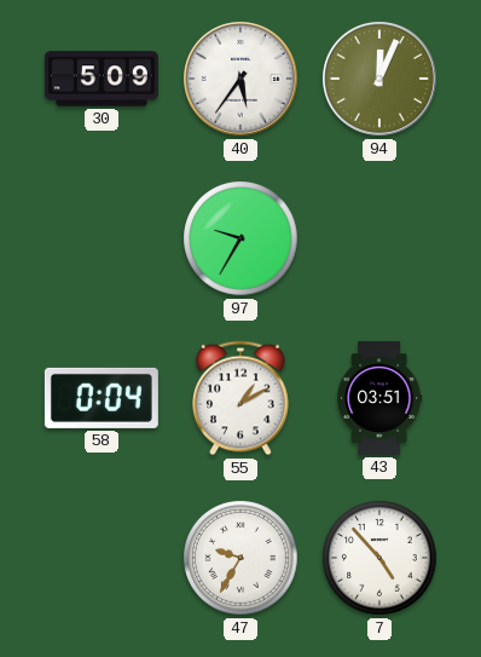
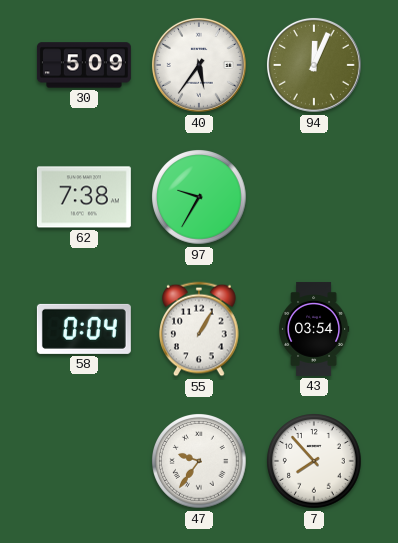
62: none -> 7:38
55: 1:10 -> 1:05
43: 03:51 -> 03:54
47: 9:35 -> 9:36
7: 4:53 -> 7:53
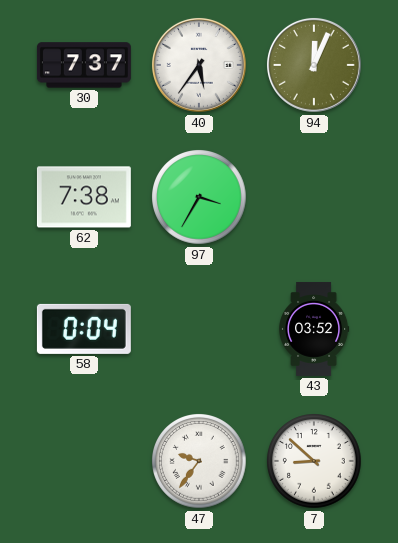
30: 5:09 -> 7:37
97: 9:35 -> 3:35
55: 1:05 -> none
43: 03:54 -> 03:52
7: 7:53 -> 8:52
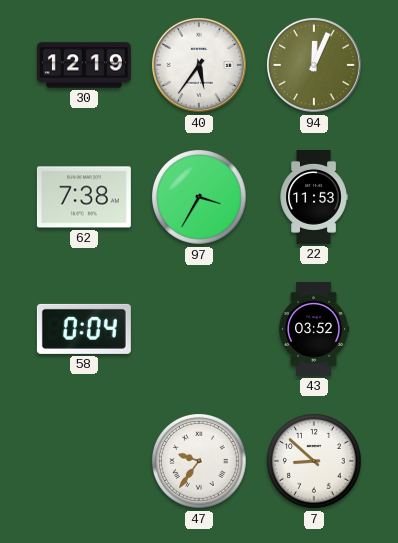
30: 7:37 -> 12:19
22: none -> 11:53
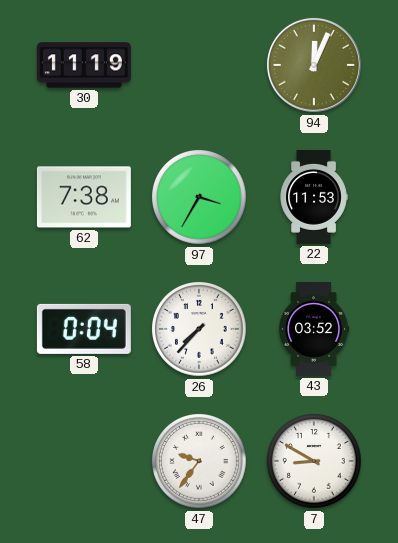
30: 12:19 -> 11:19
40: 5:36 -> none
26: none -> 7:37
7: 8:52 -> 8:50
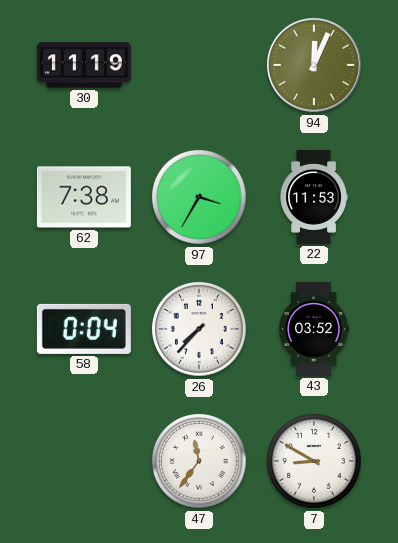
47: 9:36 -> 11:36
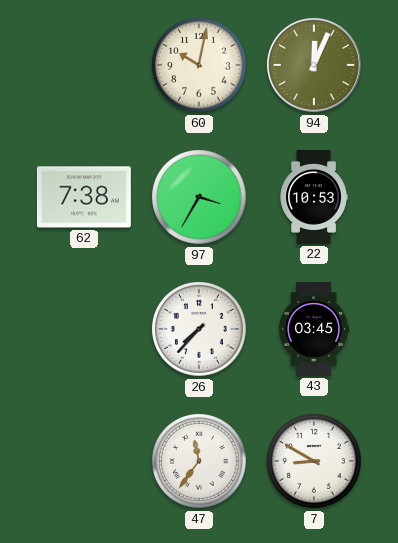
30: 11:19 -> none
60: none -> 10:02
22: 11:53 -> 10:53
58: 0:04 -> none
43: 03:52 -> 03:45
